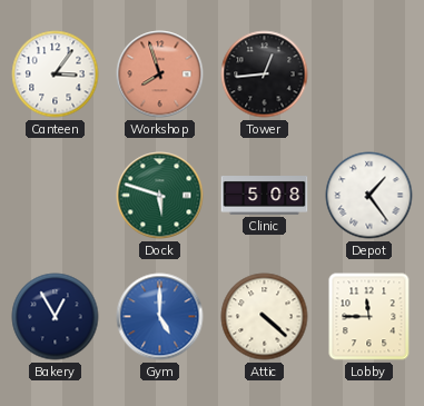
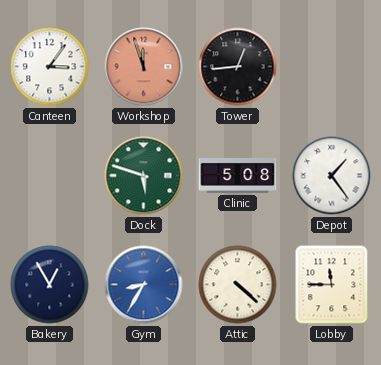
Workshop: 7:57 -> 11:57
Gym: 5:00 -> 8:35
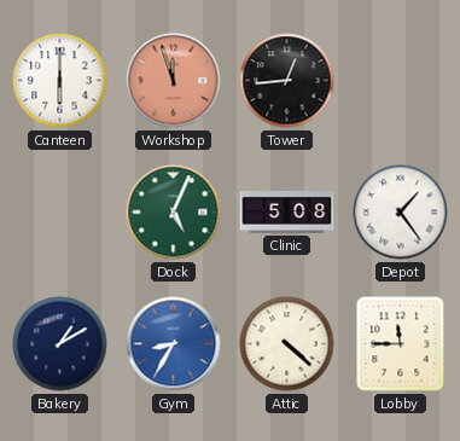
Canteen: 3:06 -> 6:00
Dock: 5:48 -> 5:04
Bakery: 12:55 -> 1:10
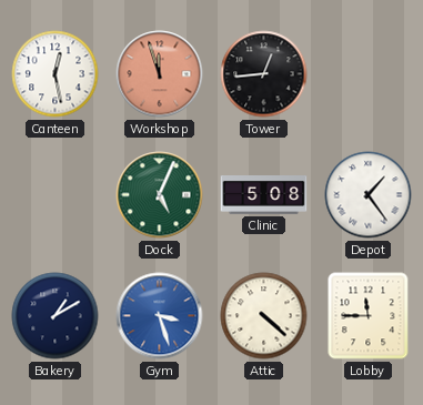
Canteen: 6:00 -> 12:28
Gym: 8:35 -> 3:27
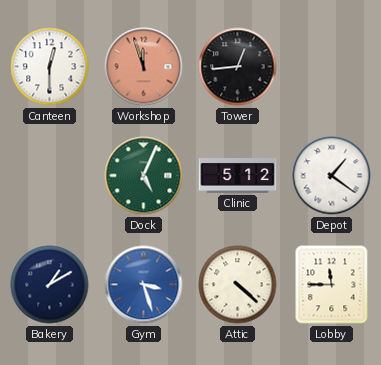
Canteen: 12:28 -> 12:30
Clinic: 5:08 -> 5:12
Depot: 1:24 -> 1:21
